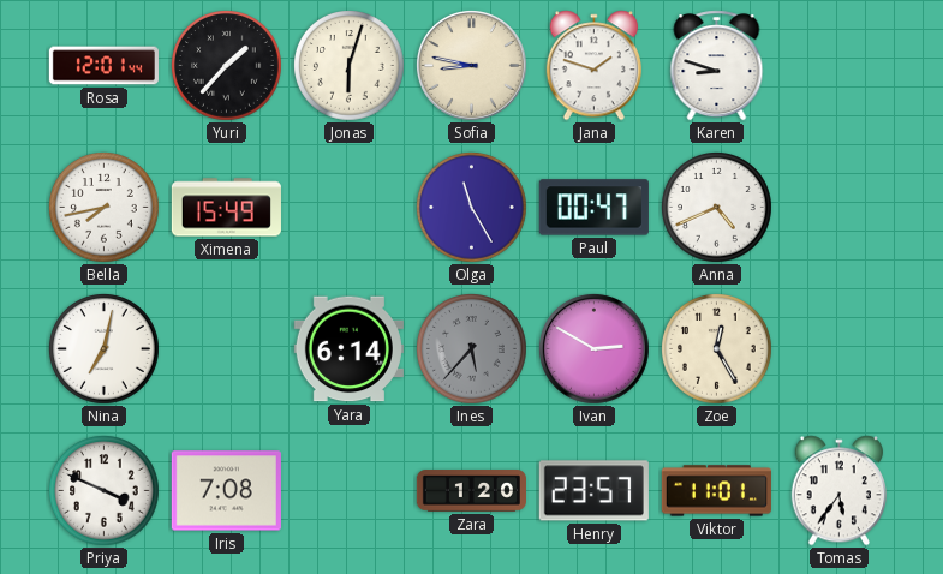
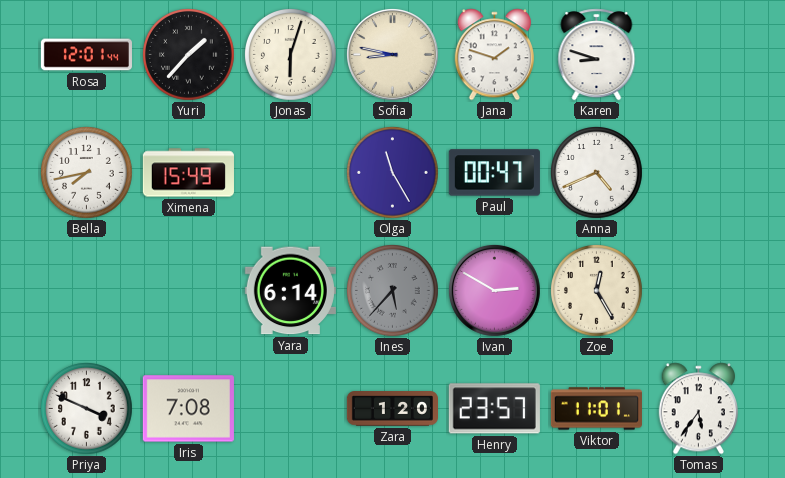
Nina: 7:02 -> none
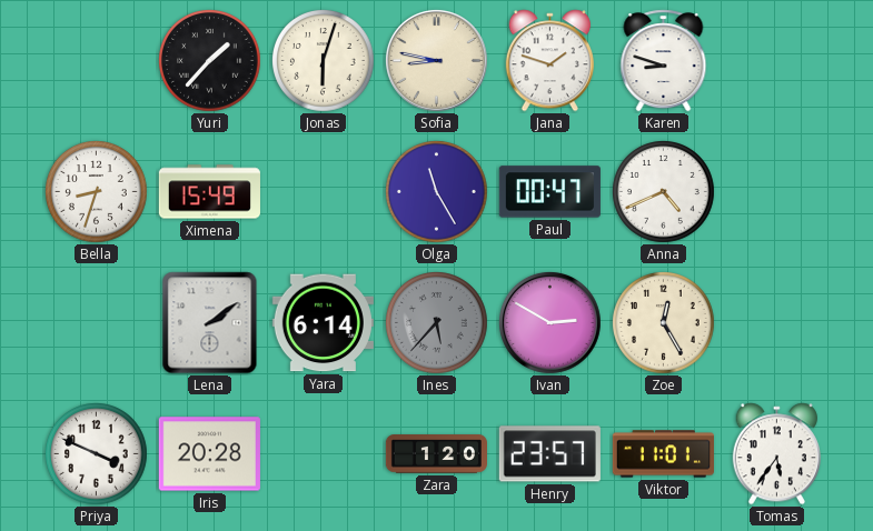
Rosa: 12:01 -> none
Bella: 7:43 -> 8:33
Lena: none -> 2:09
Iris: 7:08 -> 20:28
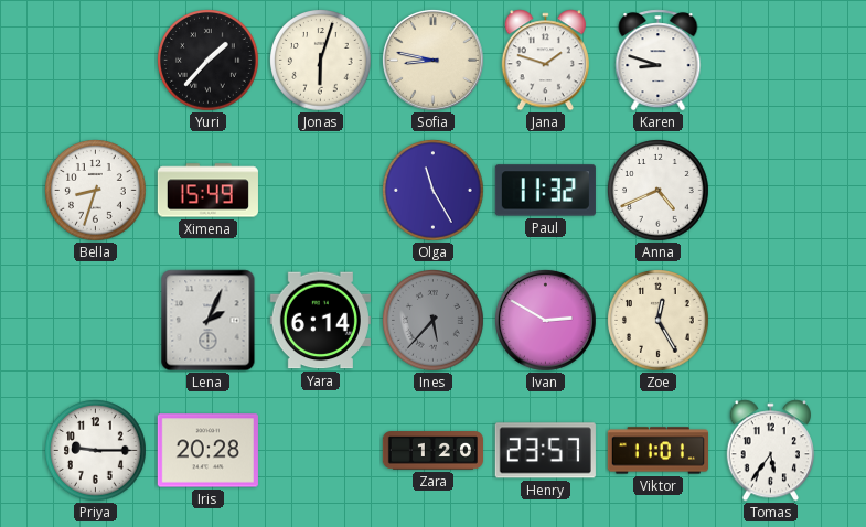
Paul: 00:47 -> 11:32
Lena: 2:09 -> 2:04
Priya: 3:49 -> 9:15
